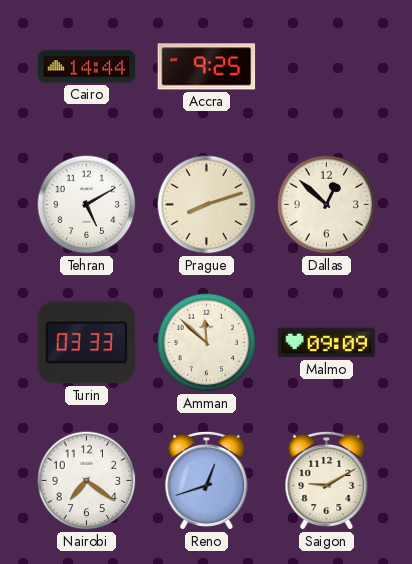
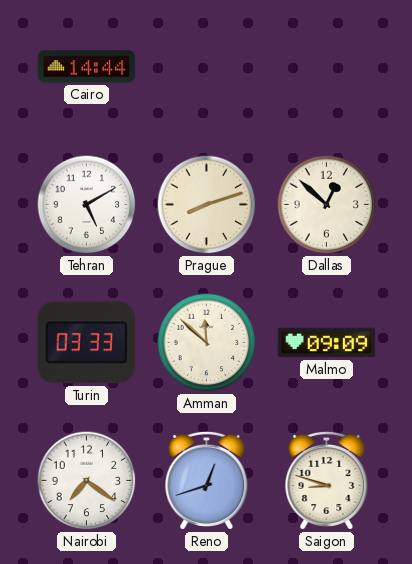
Accra: 9:25 -> none
Saigon: 9:10 -> 8:48
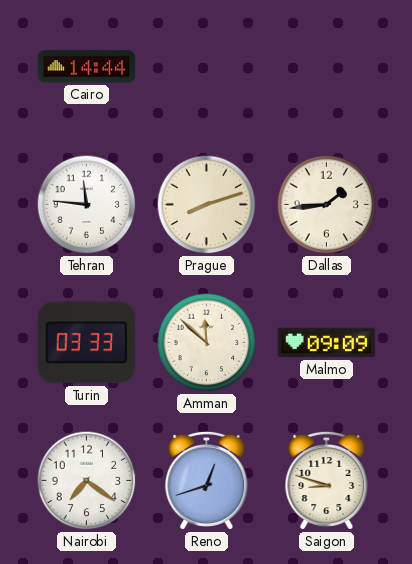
Tehran: 5:10 -> 11:46
Dallas: 12:52 -> 1:44
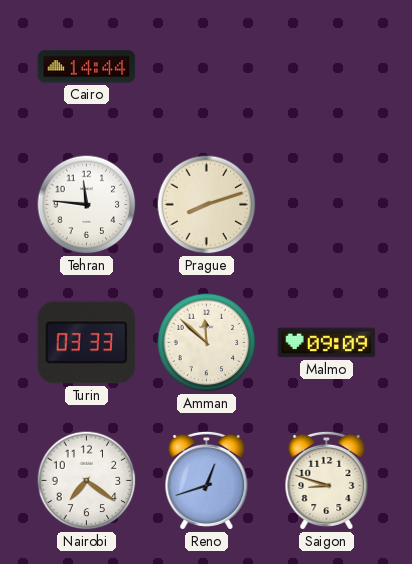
Dallas: 1:44 -> none
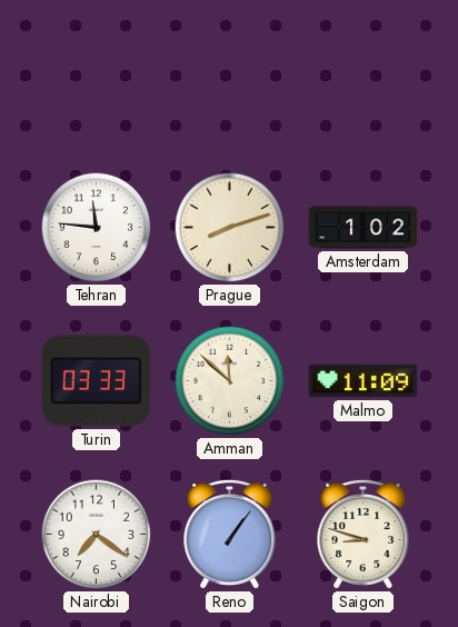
Cairo: 14:44 -> none
Amsterdam: none -> 1:02
Malmo: 09:09 -> 11:09
Reno: 12:42 -> 1:06
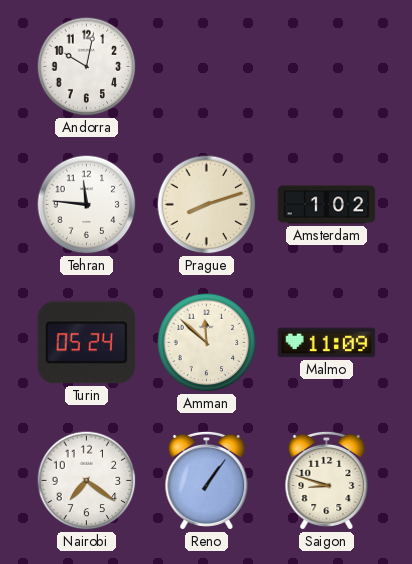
Andorra: none -> 10:02
Turin: 03:33 -> 05:24
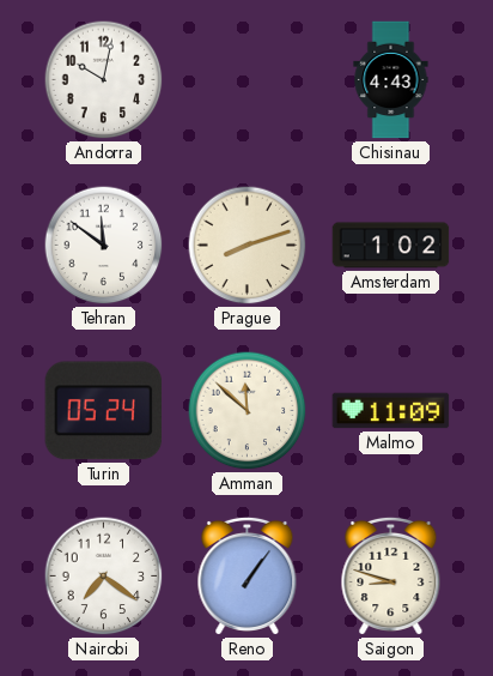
Chisinau: none -> 4:43
Tehran: 11:46 -> 11:51
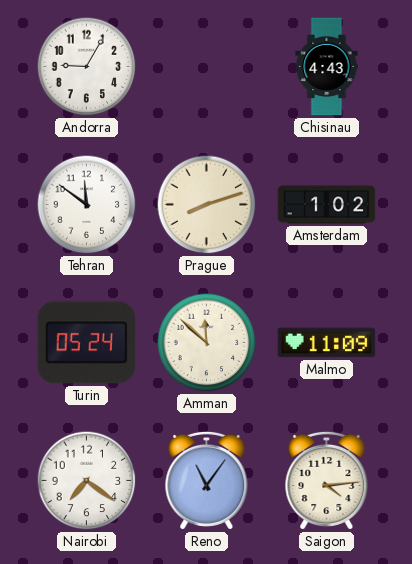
Andorra: 10:02 -> 9:05
Reno: 1:06 -> 11:06
Saigon: 8:48 -> 4:14
